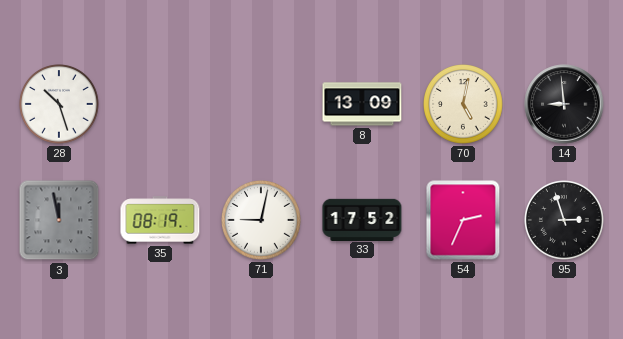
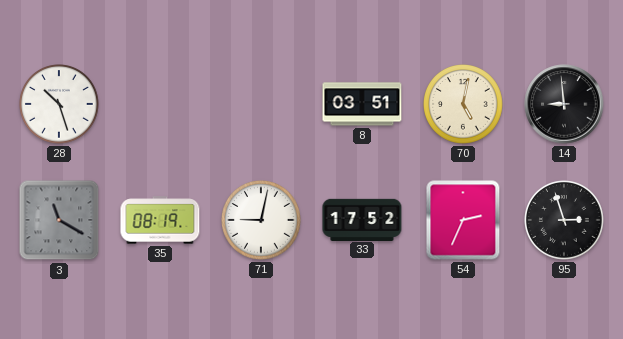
8: 13:09 -> 03:51
3: 11:58 -> 11:20
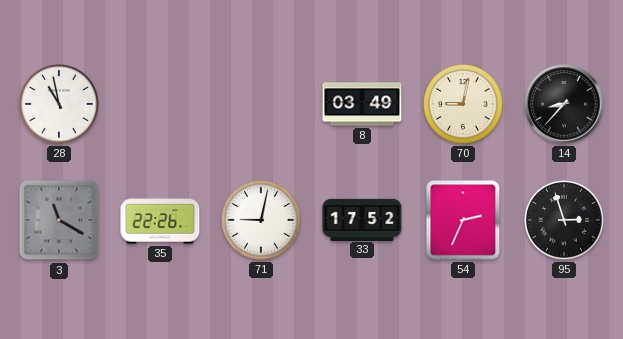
28: 10:27 -> 10:58
8: 03:51 -> 03:49
70: 5:02 -> 9:02
14: 8:59 -> 8:37
35: 08:19 -> 22:26
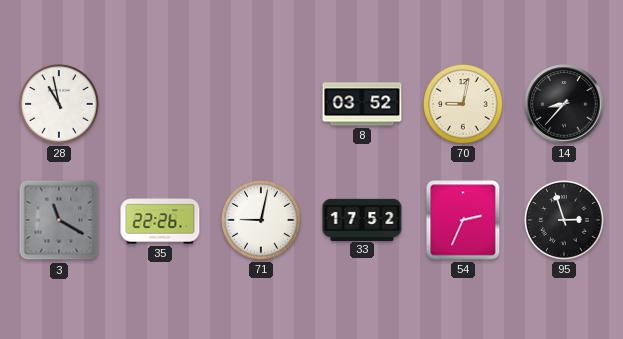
8: 03:49 -> 03:52
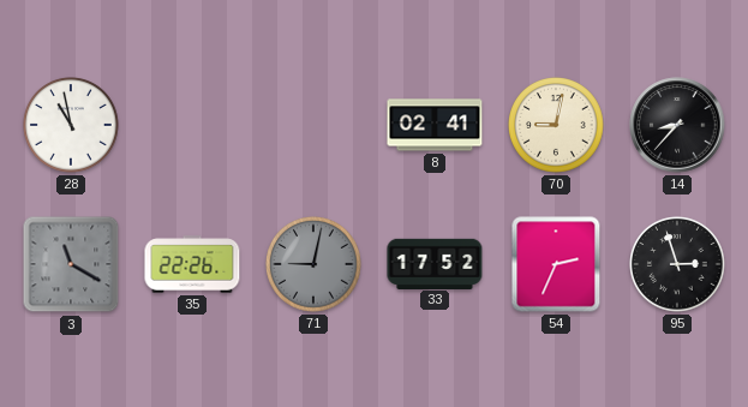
8: 03:52 -> 02:41
71 dial: white -> grey
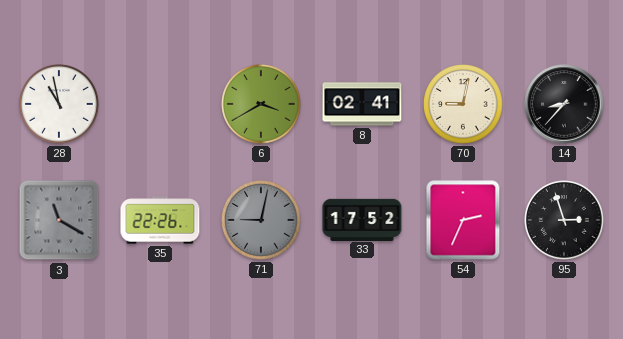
6: none -> 3:40
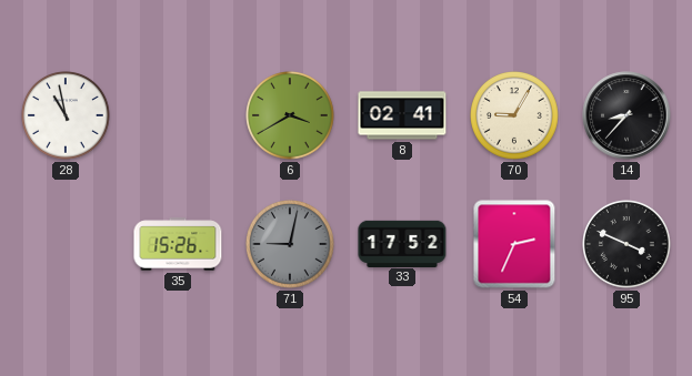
70: 9:02 -> 9:05
3: 11:20 -> none
35: 22:26 -> 15:26
95: 2:57 -> 3:49
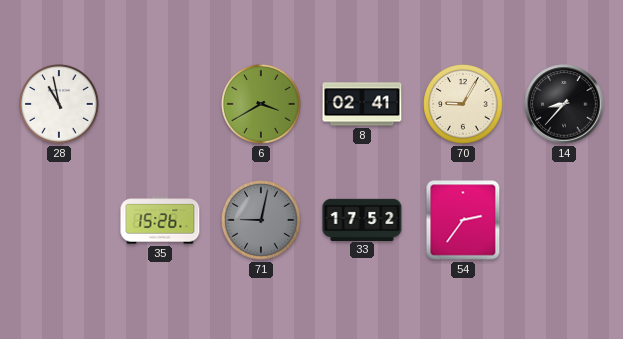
54: 2:34 -> 2:36
95: 3:49 -> none
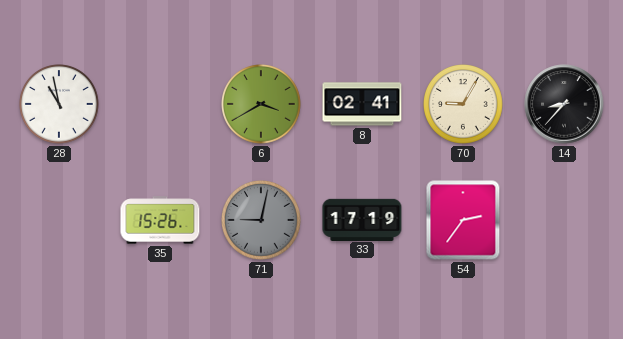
33: 17:52 -> 17:19
